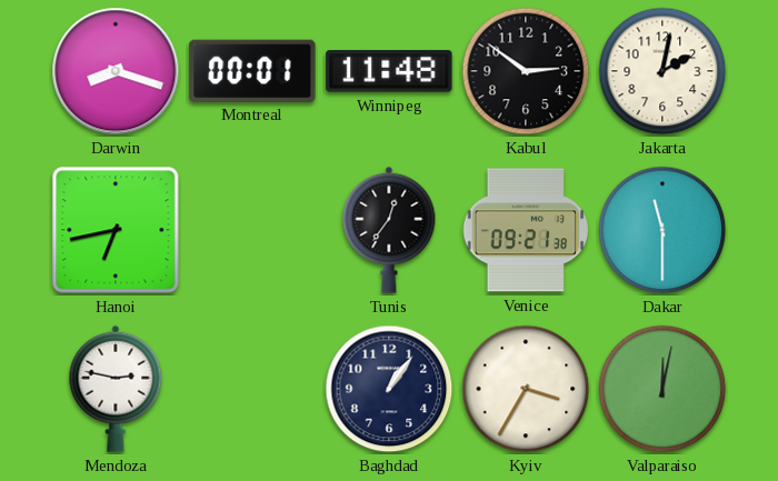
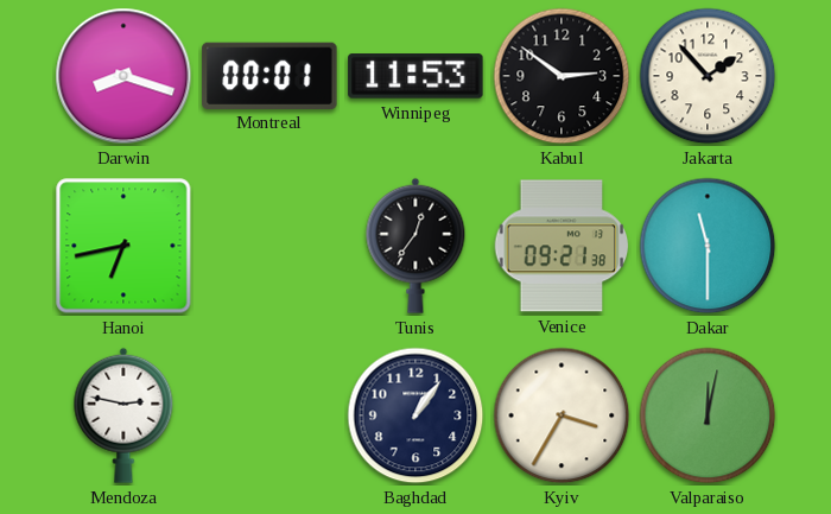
Winnipeg: 11:48 -> 11:53
Jakarta: 2:02 -> 1:53
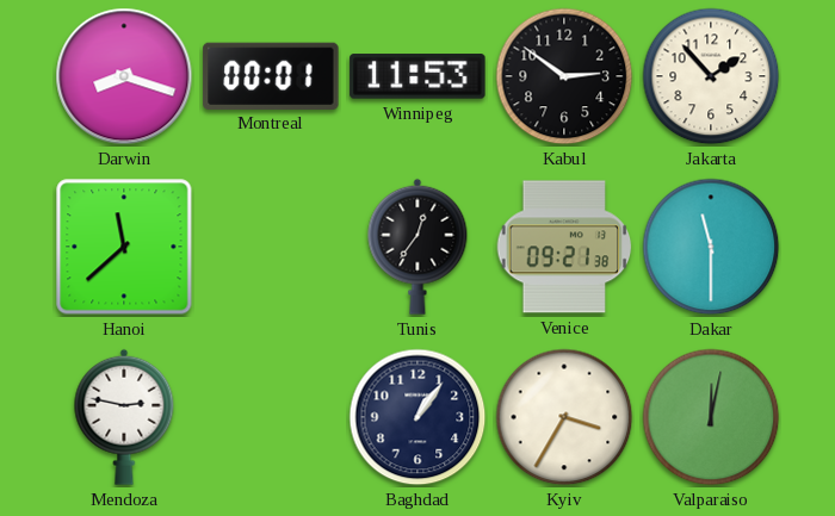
Hanoi: 6:43 -> 11:38
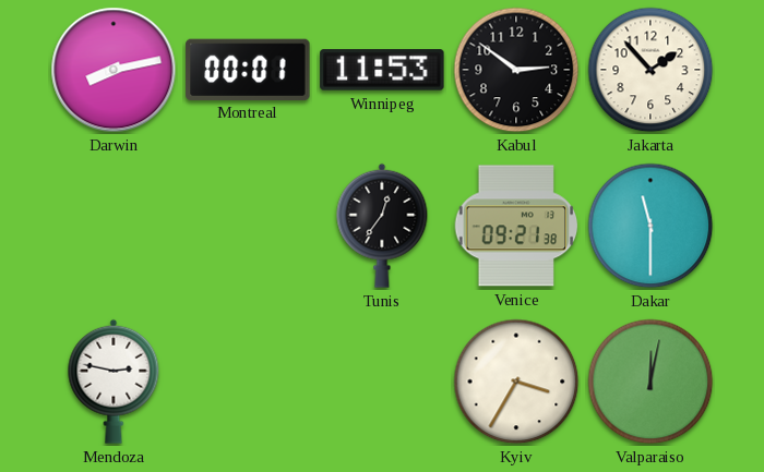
Darwin: 8:18 -> 8:13
Hanoi: 11:38 -> none
Baghdad: 1:06 -> none
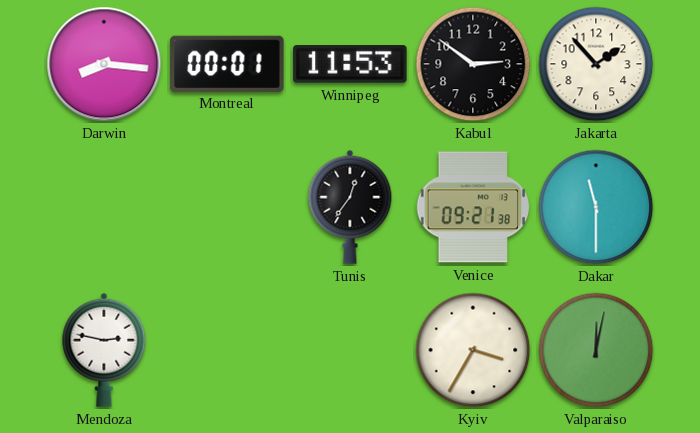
Darwin: 8:13 -> 8:16
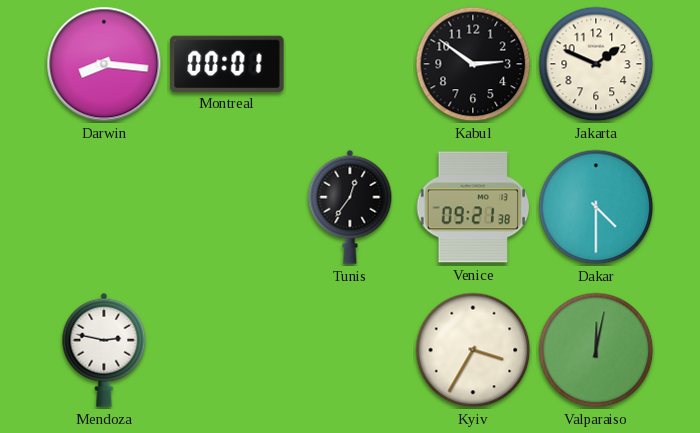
Winnipeg: 11:53 -> none
Jakarta: 1:53 -> 1:49
Dakar: 11:30 -> 4:30
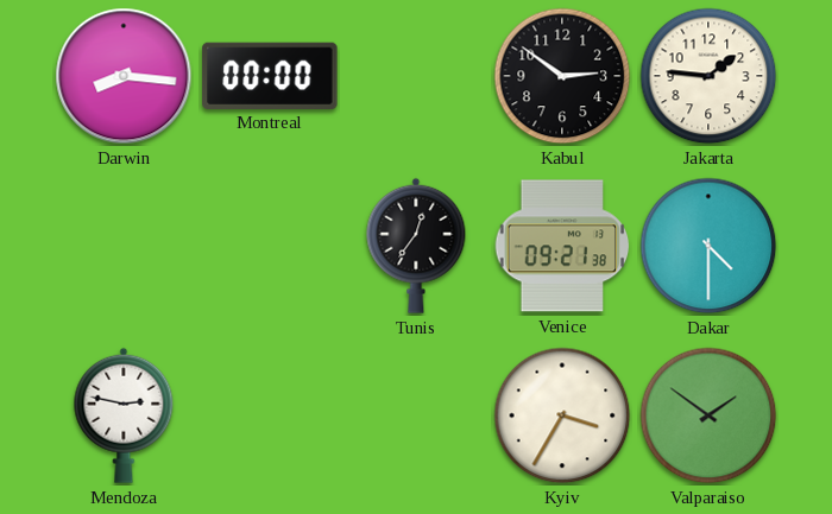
Montreal: 00:01 -> 00:00
Jakarta: 1:49 -> 1:46
Valparaiso: 12:02 -> 1:51
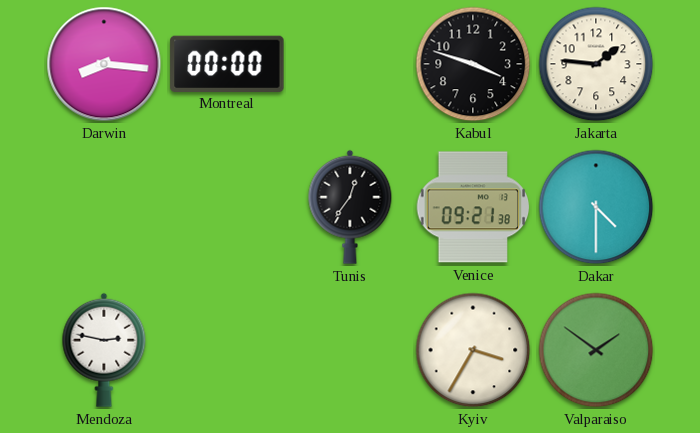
Kabul: 2:51 -> 3:48
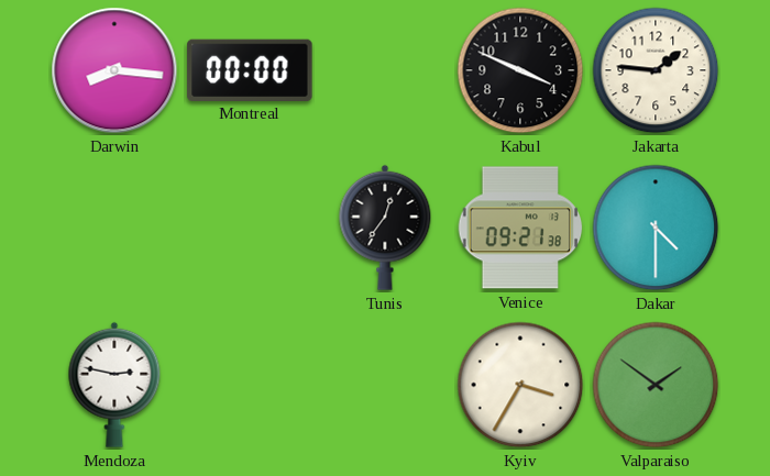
Kabul: 3:48 -> 3:49
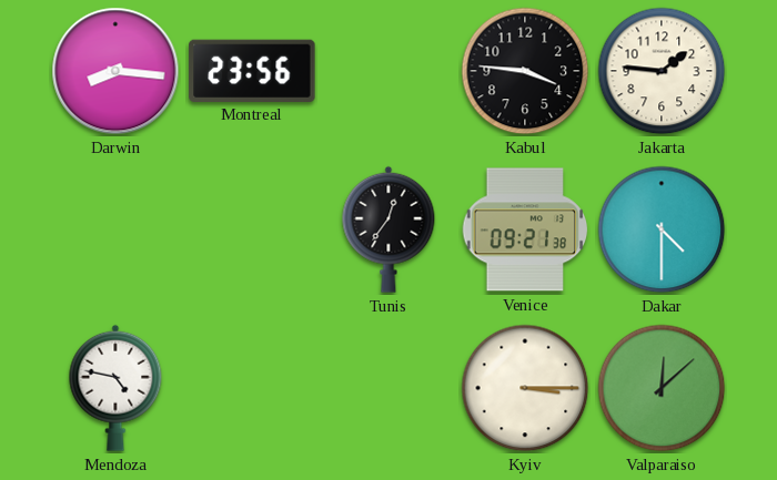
Montreal: 00:00 -> 23:56
Kabul: 3:49 -> 3:46
Mendoza: 2:47 -> 4:47
Kyiv: 3:35 -> 3:15
Valparaiso: 1:51 -> 12:08
